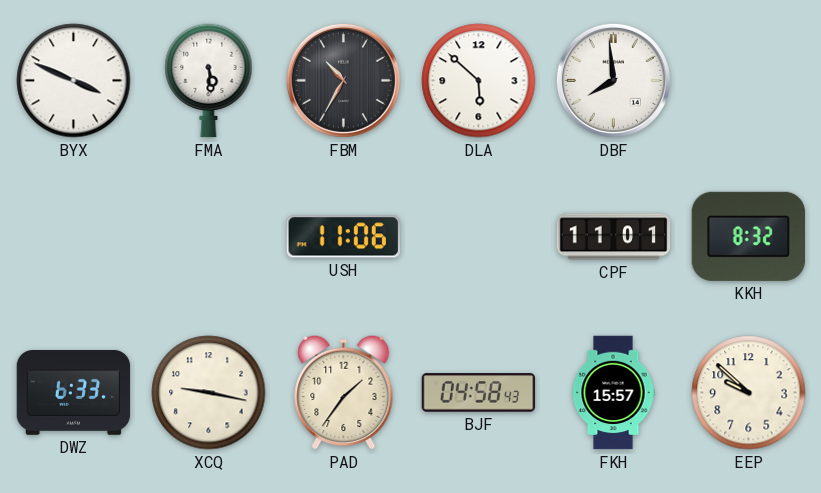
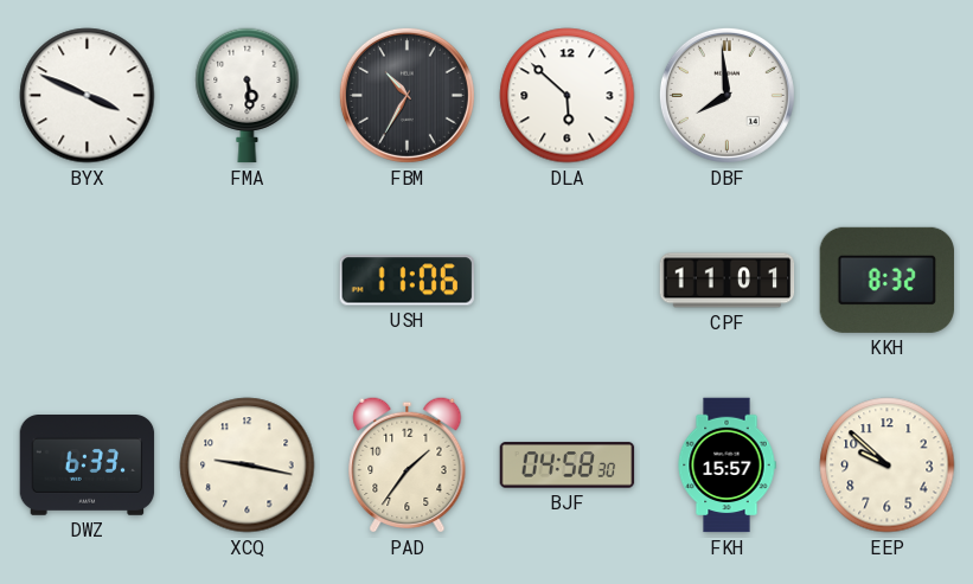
BJF: 04:58:43 -> 04:58:30
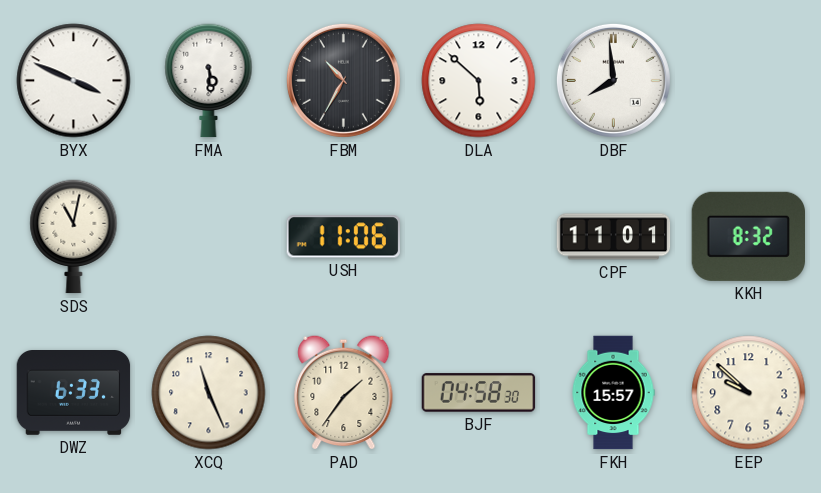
SDS: none -> 11:02
XCQ: 9:17 -> 11:26
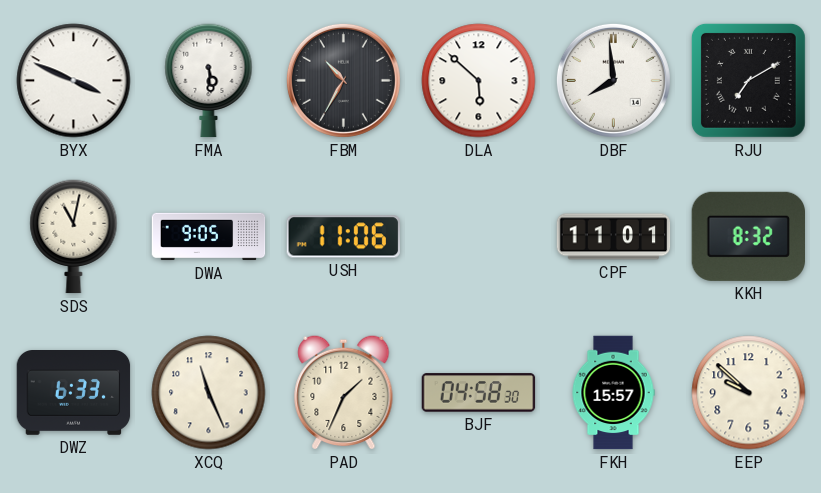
RJU: none -> 7:10
DWA: none -> 9:05
PAD: 1:36 -> 1:34
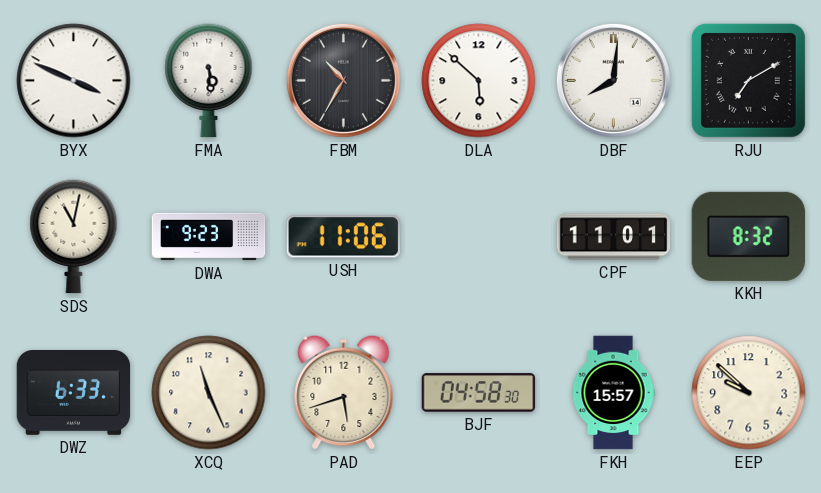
DBF: 7:59 -> 8:01
DWA: 9:05 -> 9:23
PAD: 1:34 -> 5:42
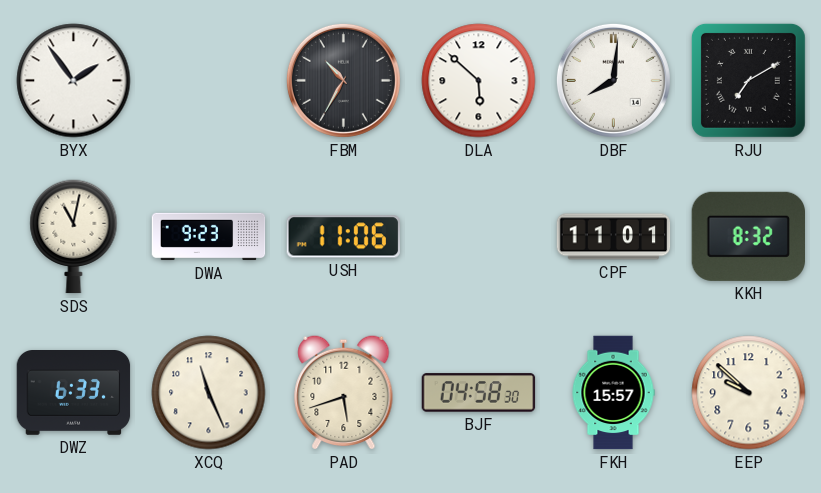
BYX: 3:49 -> 1:54
FMA: 5:29 -> none
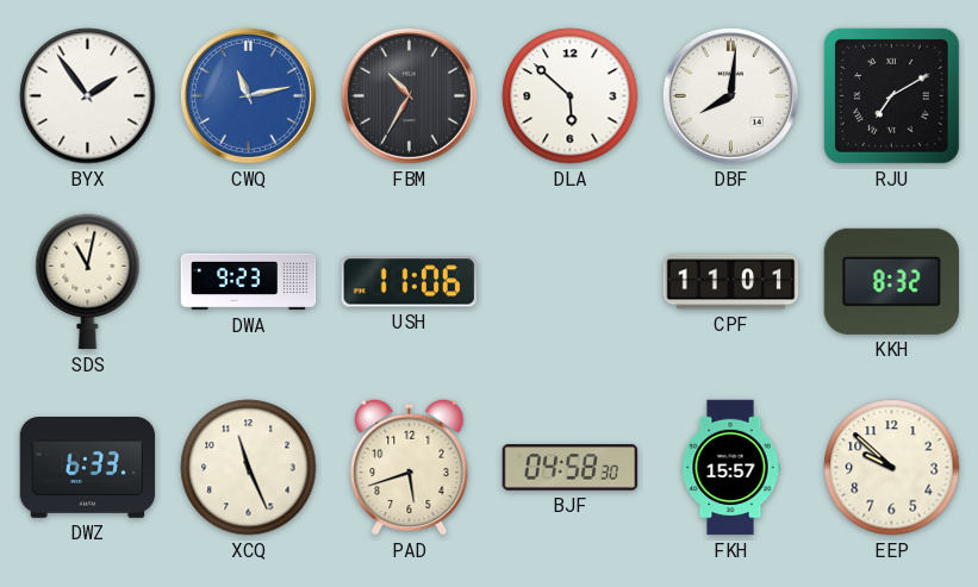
CWQ: none -> 11:13
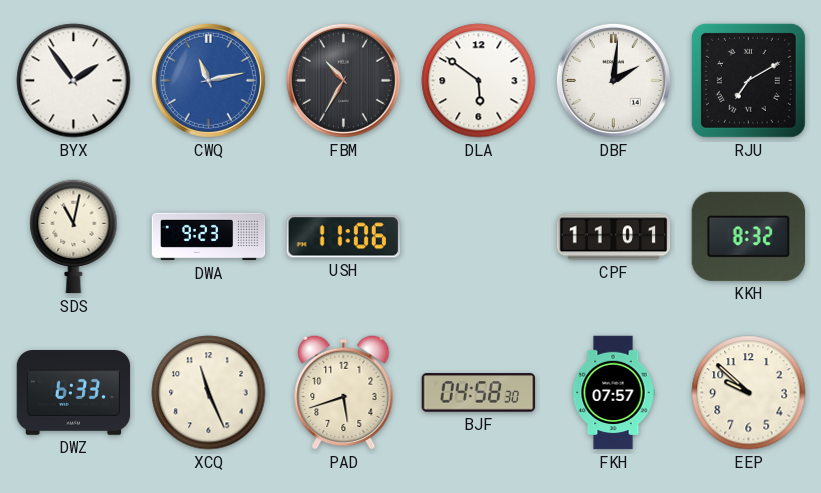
DLA: 5:52 -> 5:51
DBF: 8:01 -> 2:01
FKH: 15:57 -> 07:57
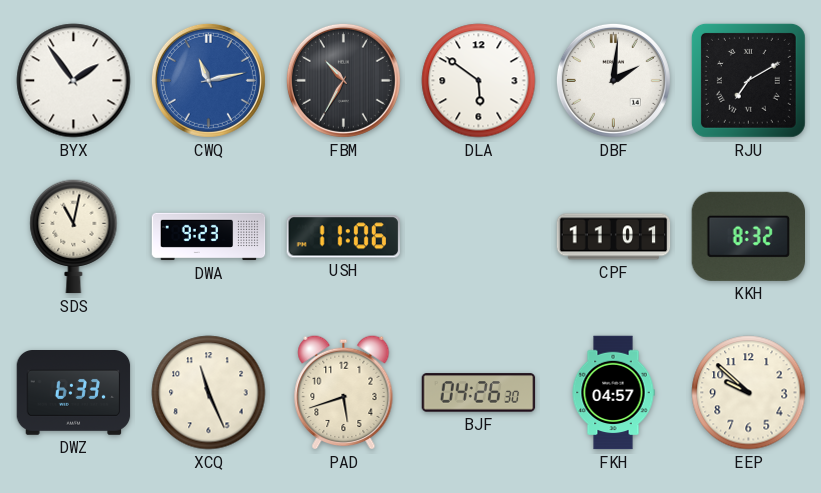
BJF: 04:58 -> 04:26
FKH: 07:57 -> 04:57
